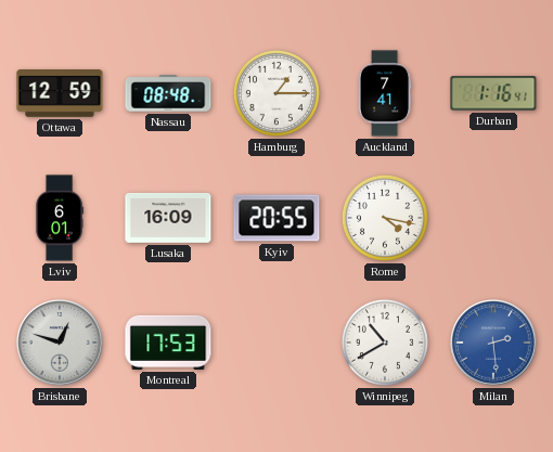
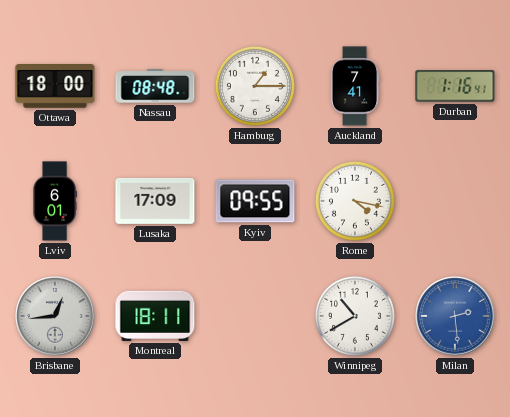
Ottawa: 12:59 -> 18:00
Lusaka: 16:09 -> 17:09
Kyiv: 20:55 -> 09:55
Brisbane: 12:48 -> 12:44
Montreal: 17:53 -> 18:11
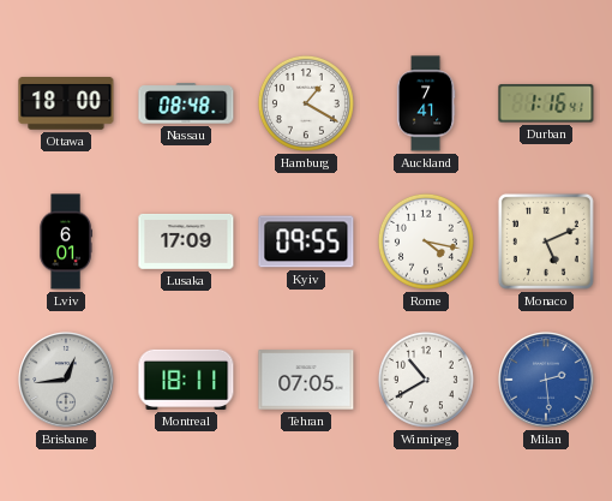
Hamburg: 1:15 -> 1:20
Monaco: none -> 5:11
Tehran: none -> 07:05
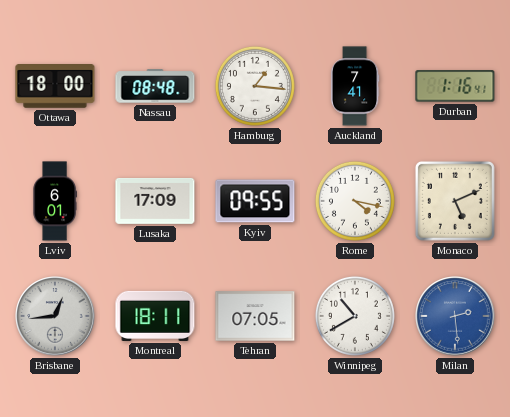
Hamburg: 1:20 -> 1:16
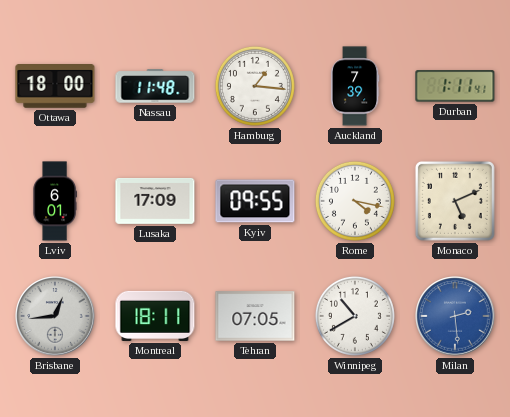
Nassau: 08:48 -> 11:48
Auckland: 7:41 -> 7:39
Durban: 1:16 -> 1:11
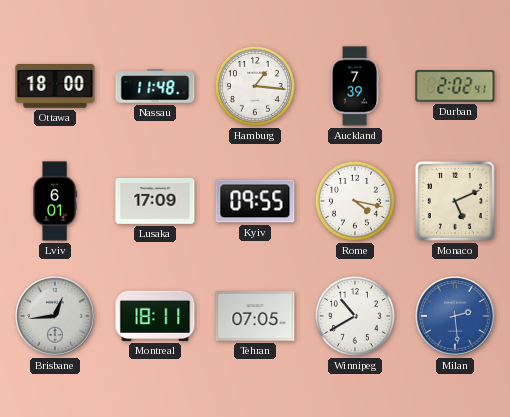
Durban: 1:11 -> 2:02
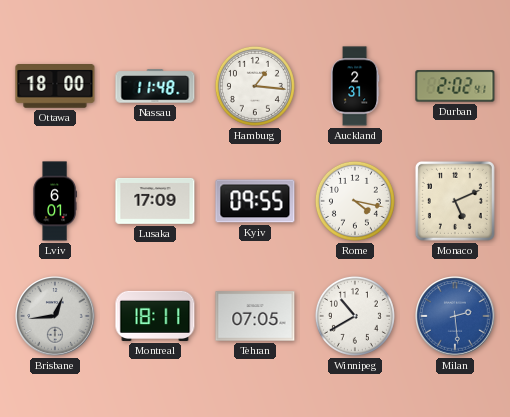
Auckland: 7:39 -> 2:31
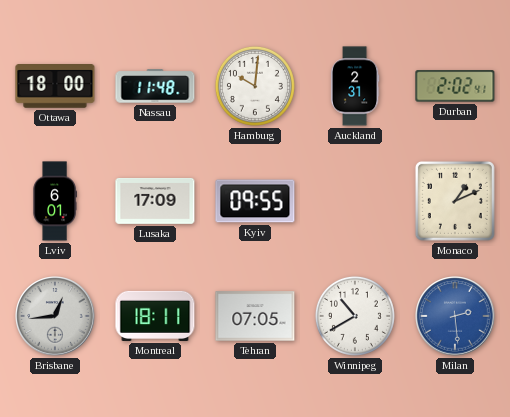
Hamburg: 1:16 -> 10:01
Rome: 4:17 -> none
Monaco: 5:11 -> 1:11
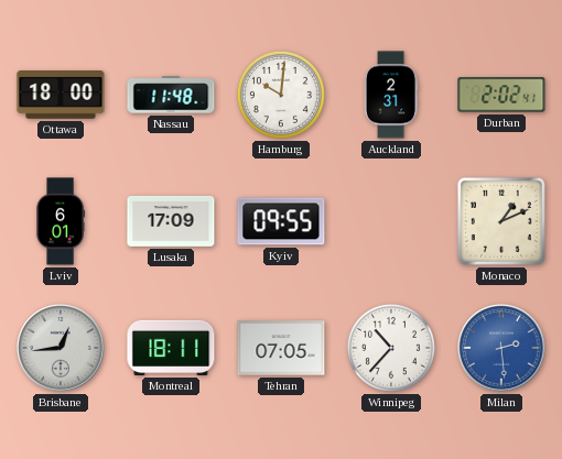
Winnipeg: 10:40 -> 10:37
